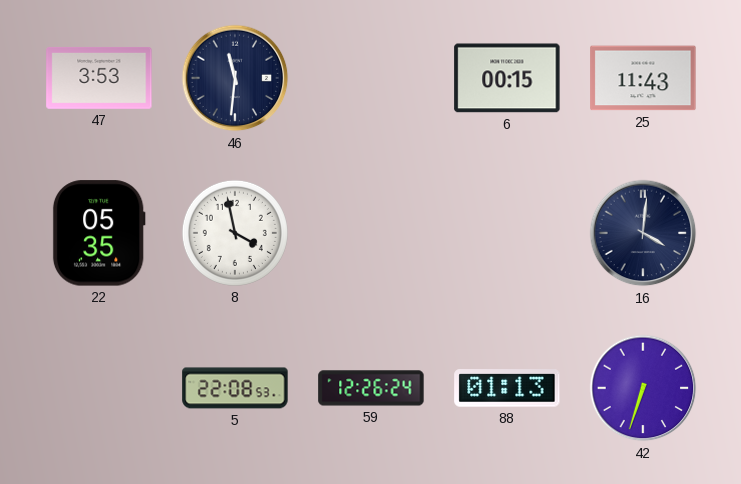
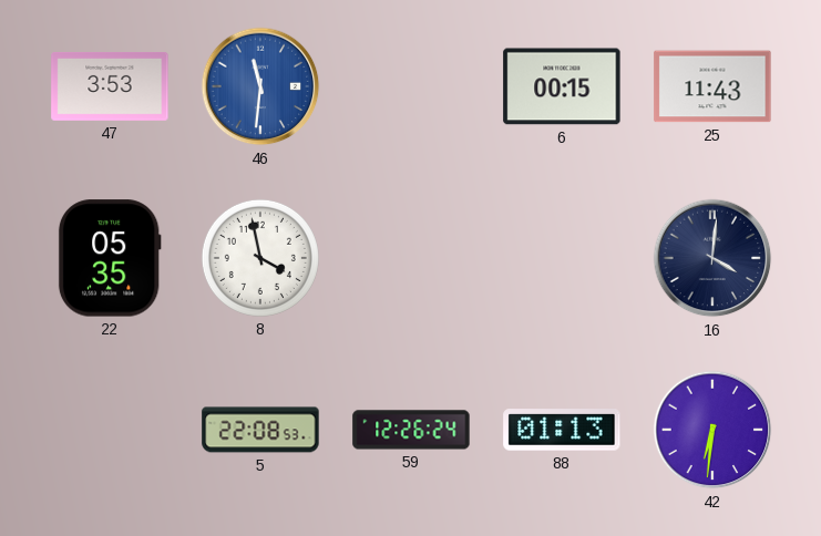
46 dial: navy -> blue
42: 6:33 -> 6:31
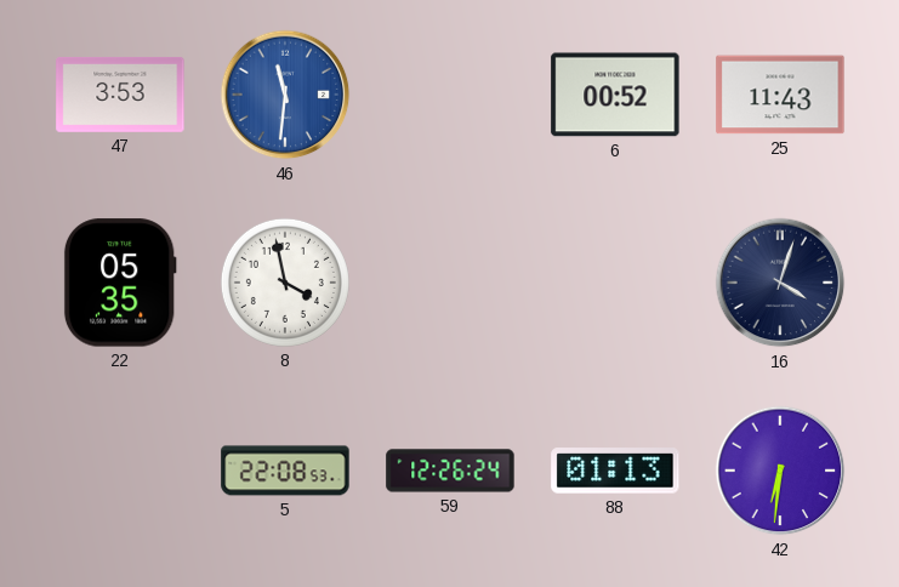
6: 00:15 -> 00:52
16: 4:01 -> 4:03
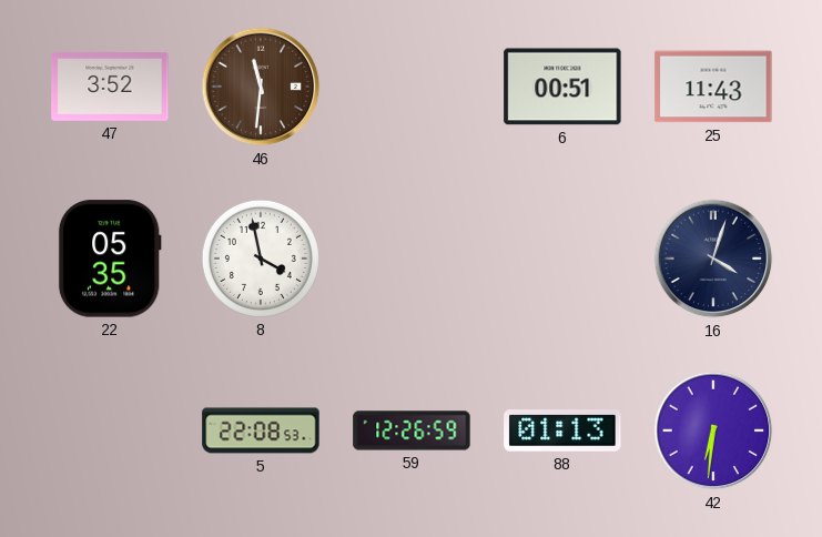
47: 3:53 -> 3:52
46 dial: blue -> brown
6: 00:52 -> 00:51
59: 12:26:24 -> 12:26:59
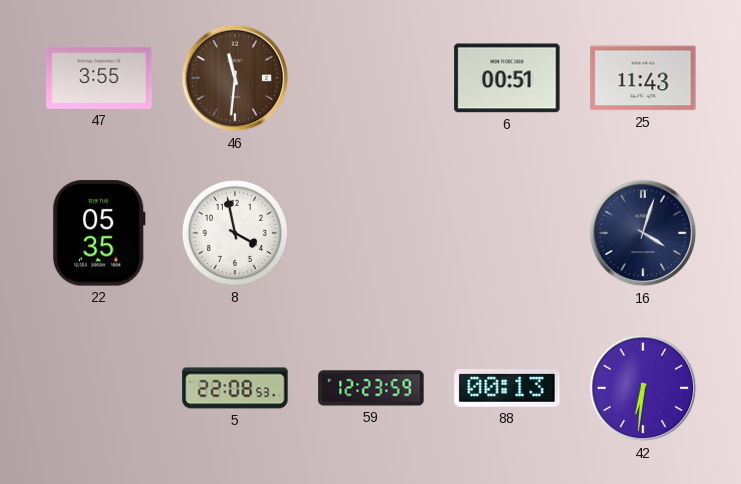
47: 3:52 -> 3:55
59: 12:26 -> 12:23
88: 01:13 -> 00:13
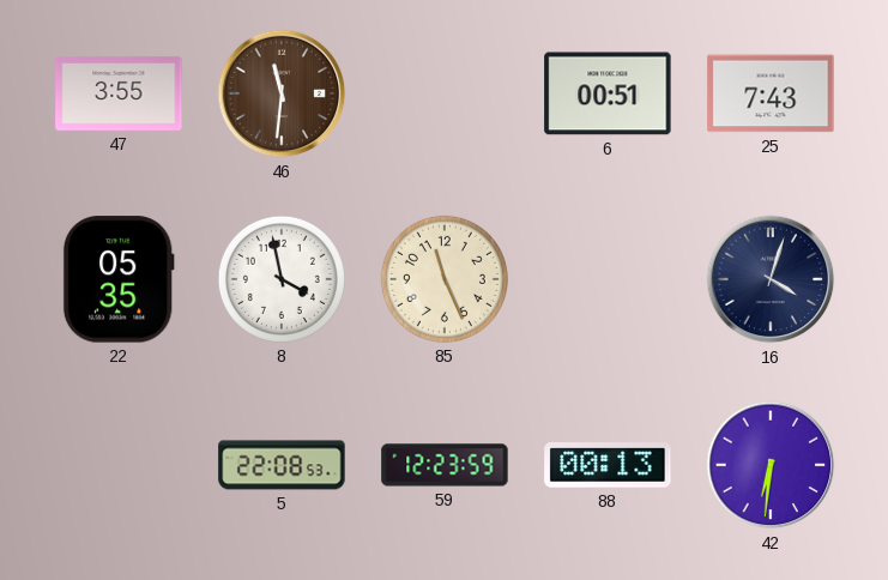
25: 11:43 -> 7:43
85: none -> 11:26
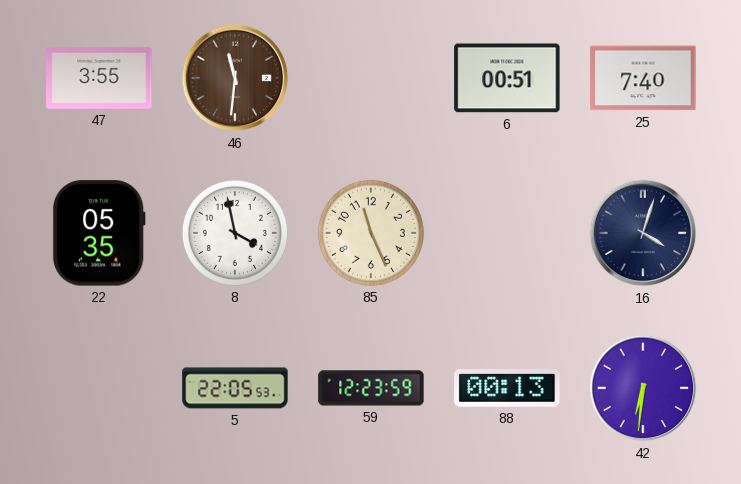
25: 7:43 -> 7:40
5: 22:08 -> 22:05
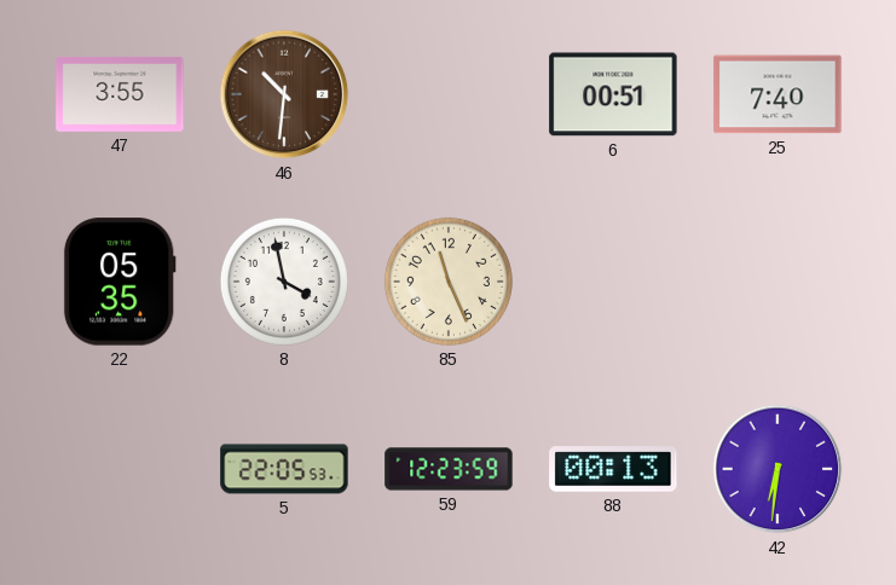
46: 11:31 -> 10:31
16: 4:03 -> none
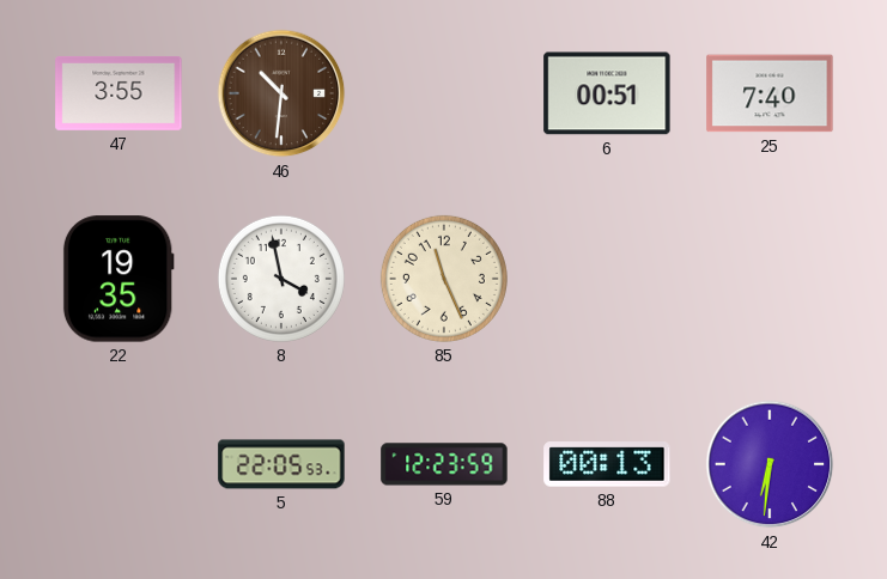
22: 05:35 -> 19:35
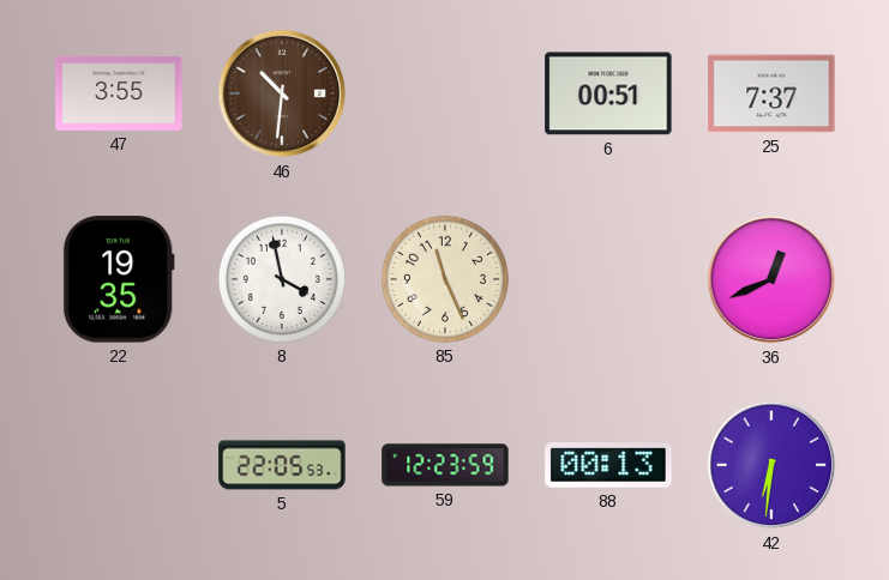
25: 7:40 -> 7:37
36: none -> 12:41
